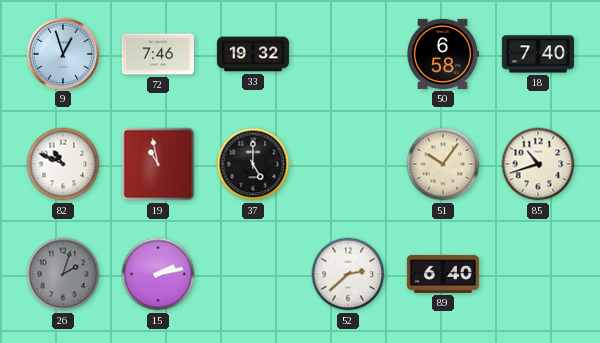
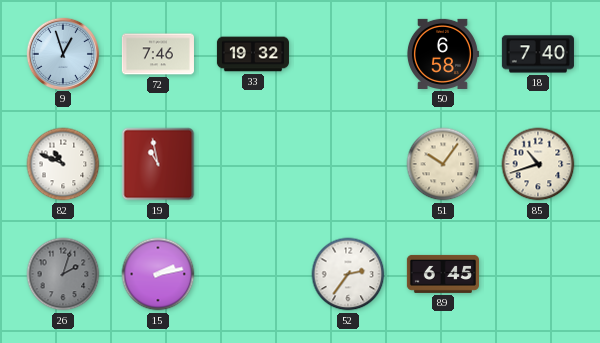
37: 5:00 -> none
52: 2:38 -> 2:36
89: 6:40 -> 6:45
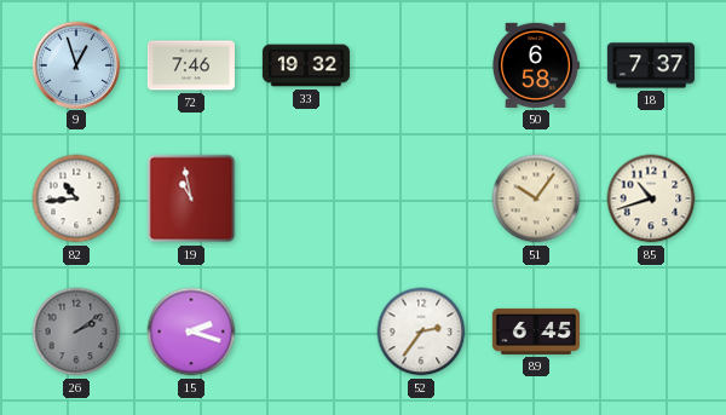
18: 7:40 -> 7:37
82: 10:49 -> 10:44
26: 2:03 -> 2:09
15: 2:13 -> 2:18
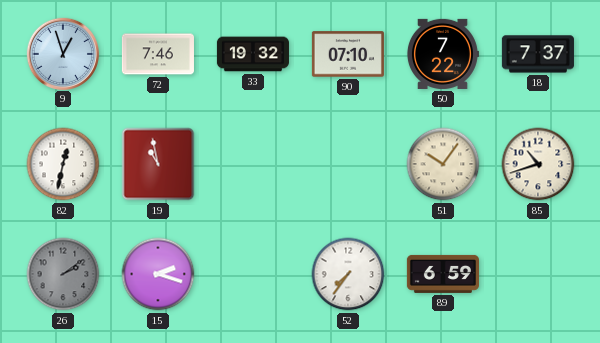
90: none -> 07:10
50: 6:58 -> 7:22
82: 10:44 -> 12:32
52: 2:36 -> 7:36
89: 6:45 -> 6:59
